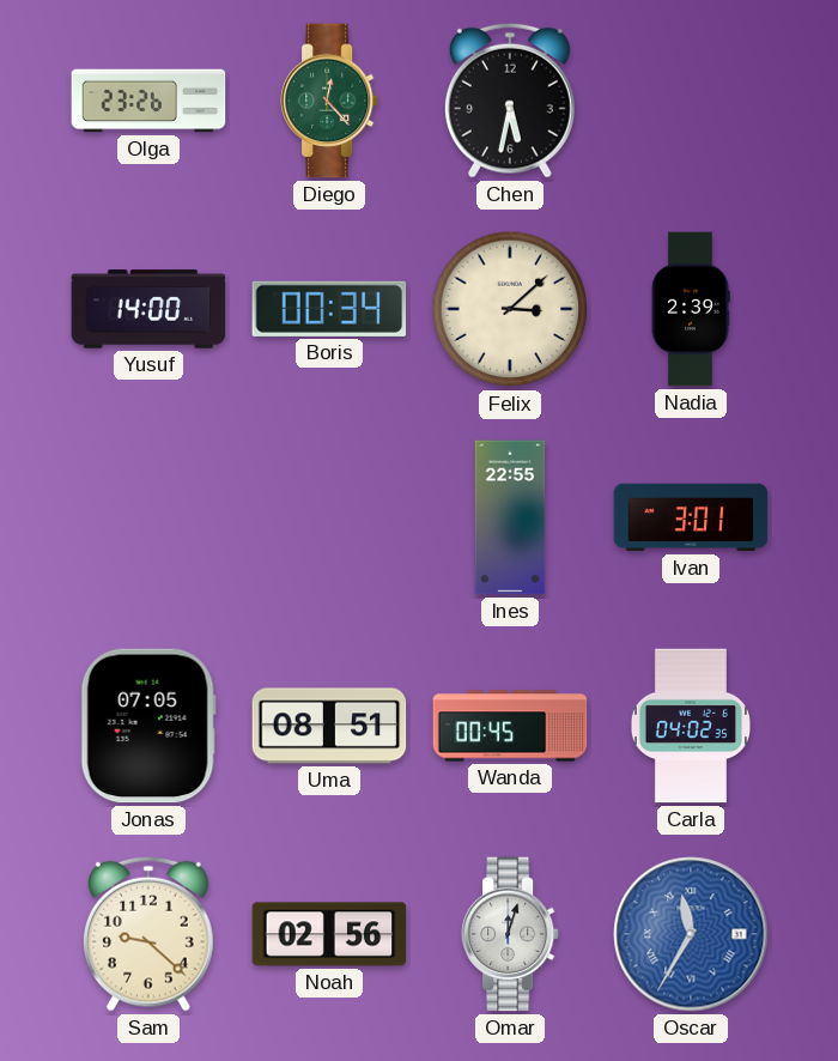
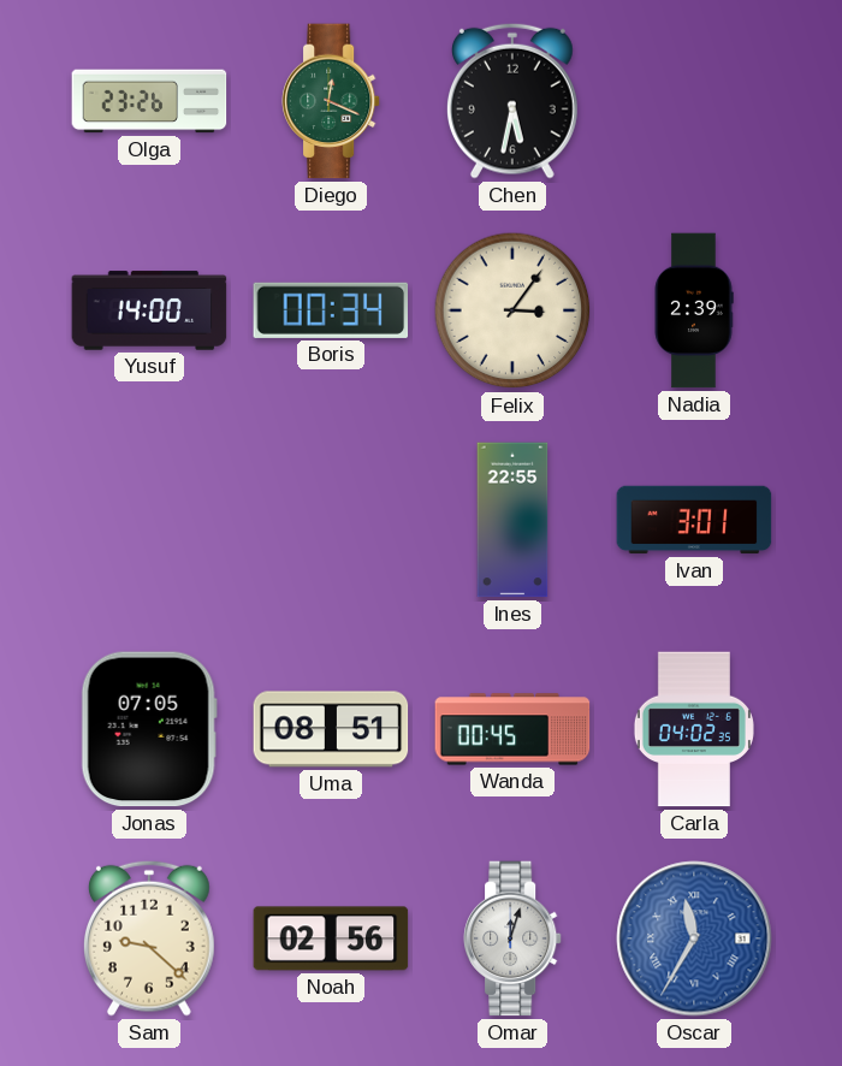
Diego: 12:23 -> 12:19
Felix: 3:08 -> 3:06
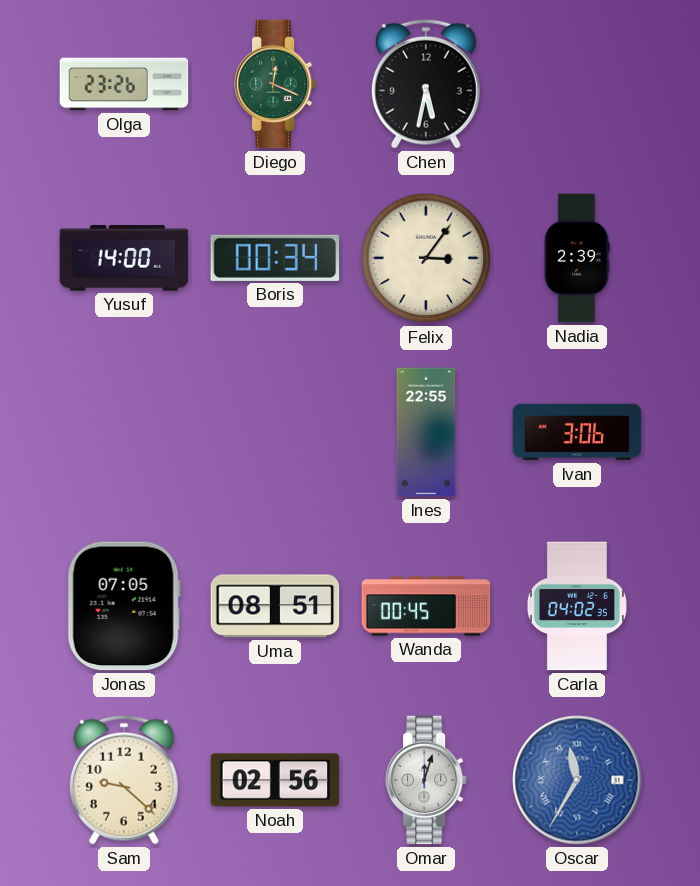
Ivan: 3:01 -> 3:06
